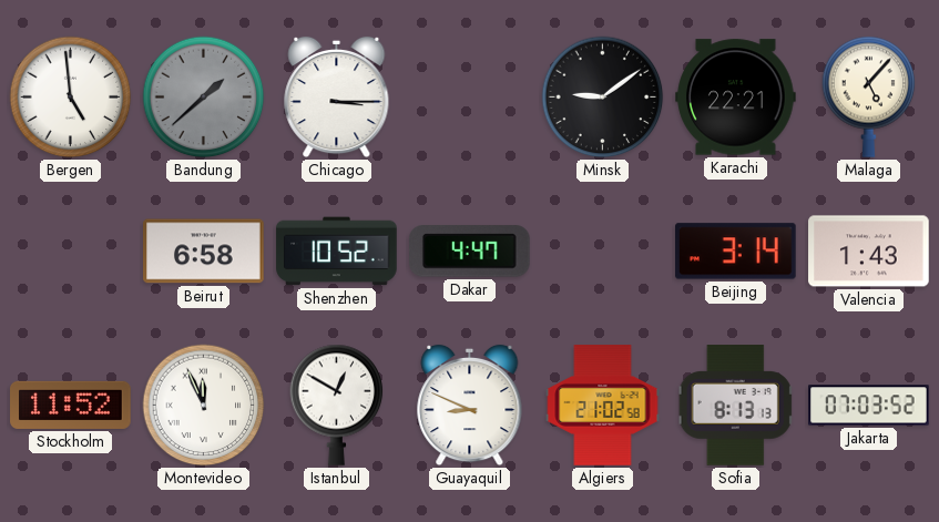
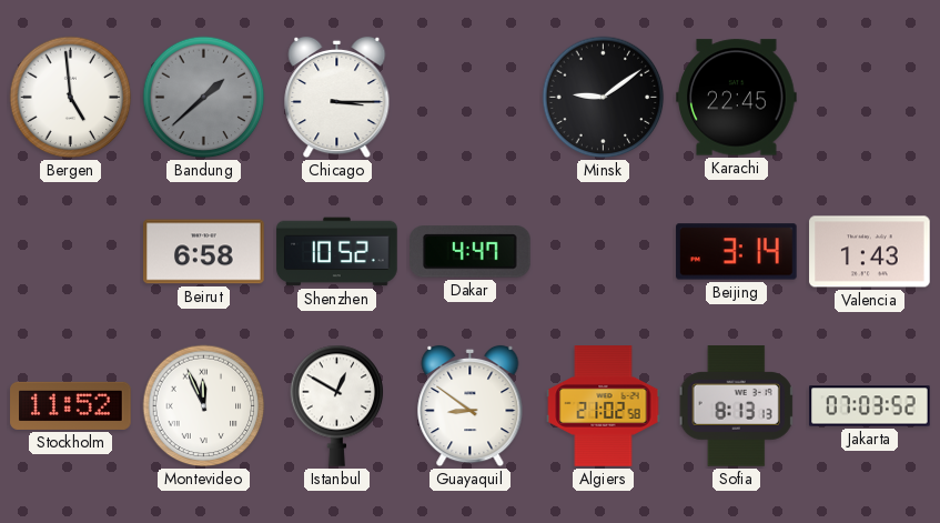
Karachi: 22:21 -> 22:45
Malaga: 5:07 -> none
Guayaquil: 8:49 -> 8:51
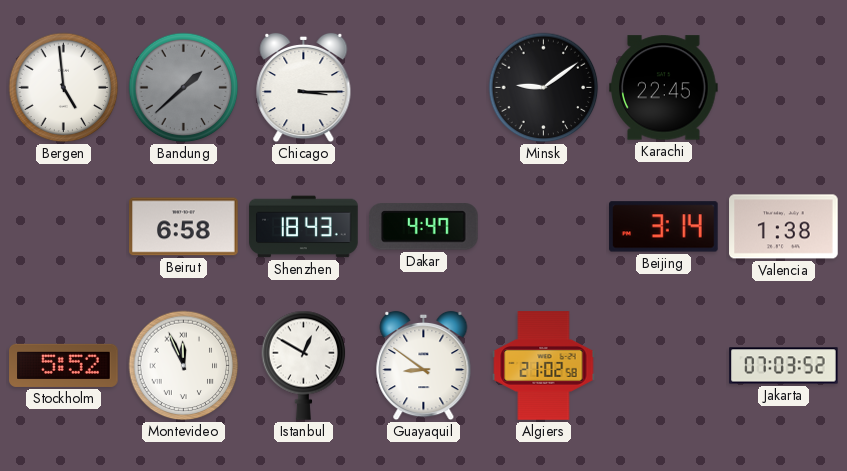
Shenzhen: 10:52 -> 18:43
Valencia: 1:43 -> 1:38
Stockholm: 11:52 -> 5:52
Sofia: 8:13 -> none
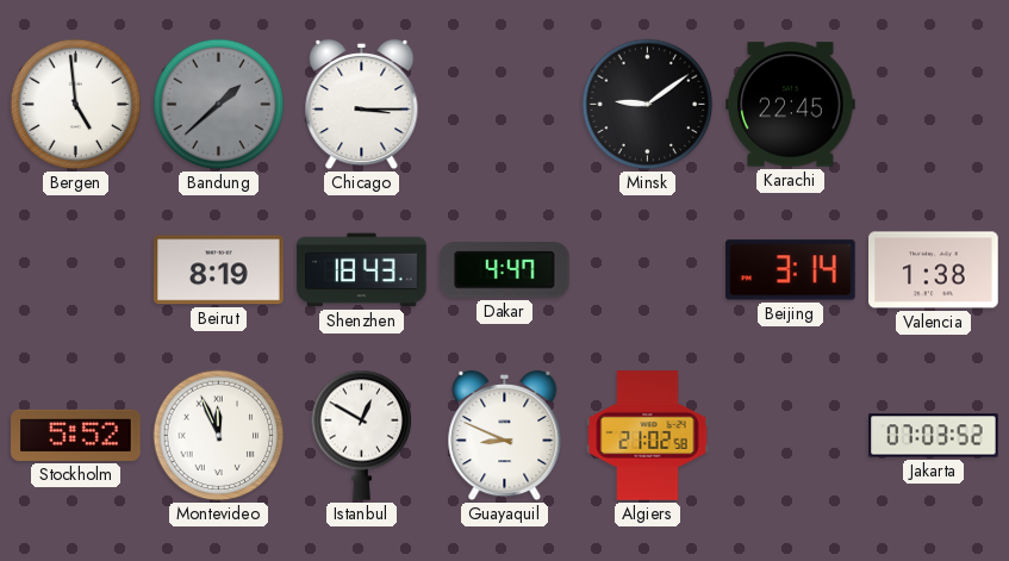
Beirut: 6:58 -> 8:19
Guayaquil: 8:51 -> 8:49
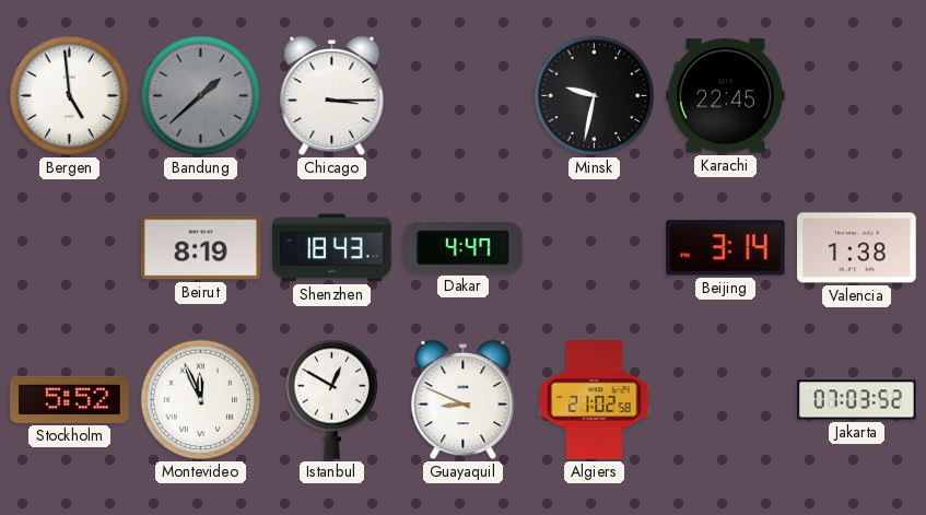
Minsk: 9:09 -> 9:32
